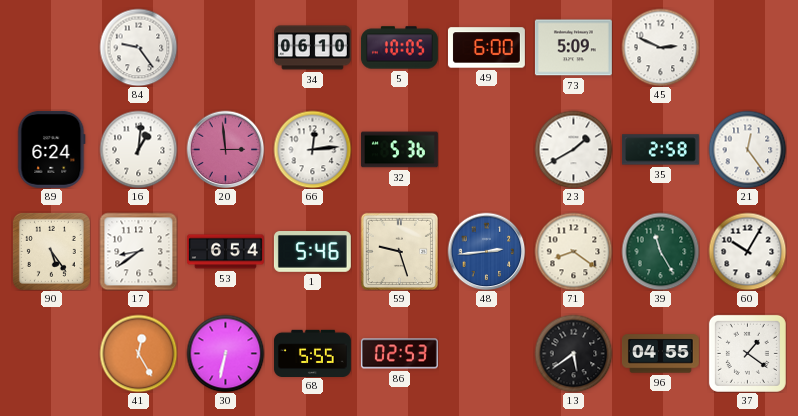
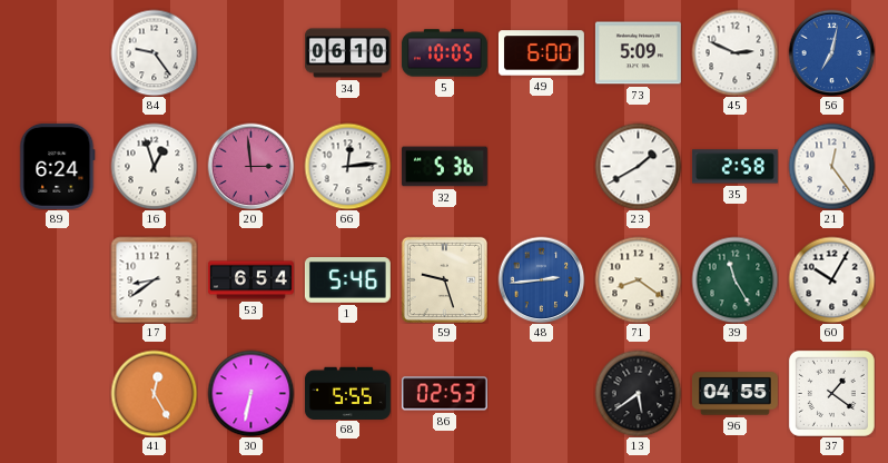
56: none -> 7:02
16: 1:01 -> 12:57
90: 5:24 -> none
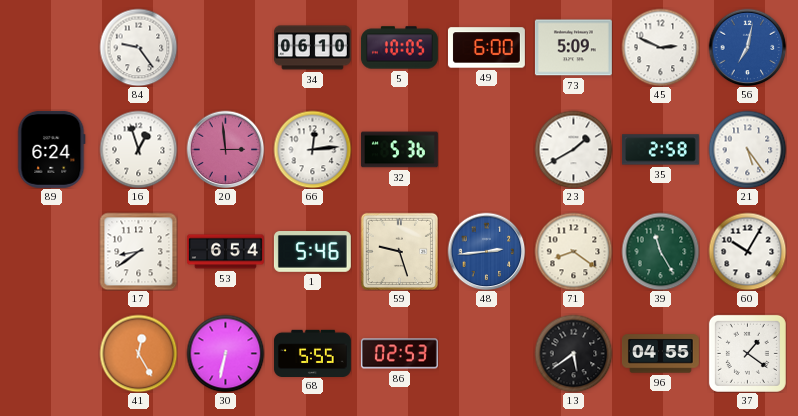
21: 12:24 -> 5:24
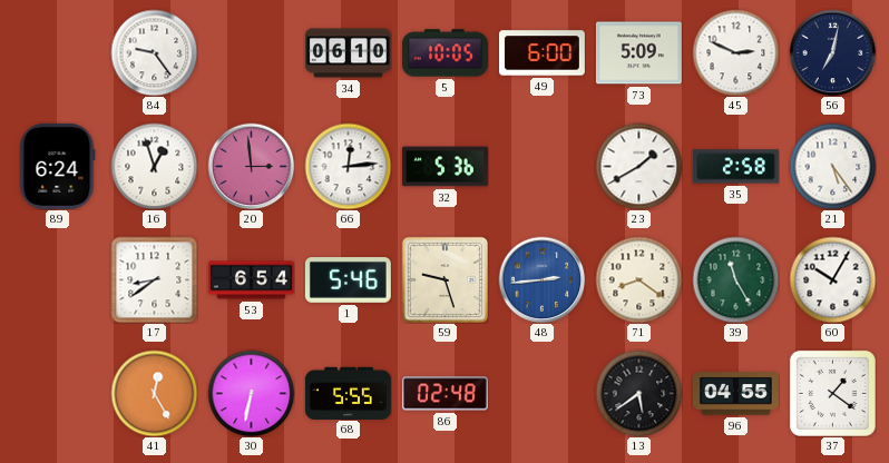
56 dial: blue -> navy
86: 02:53 -> 02:48
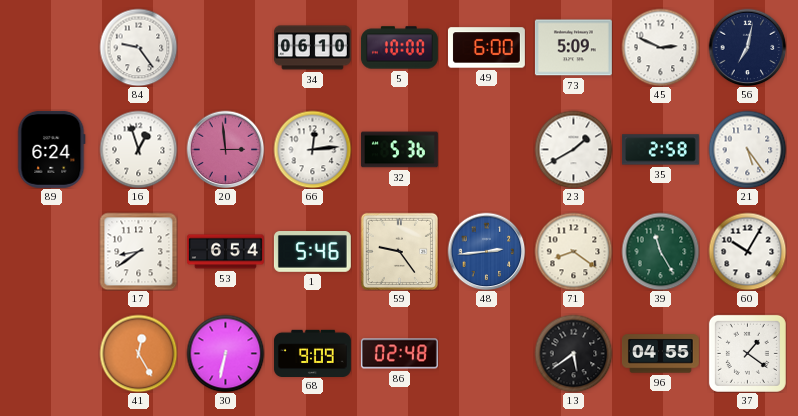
5: 10:05 -> 10:00
59: 9:27 -> 9:24
68: 5:55 -> 9:09
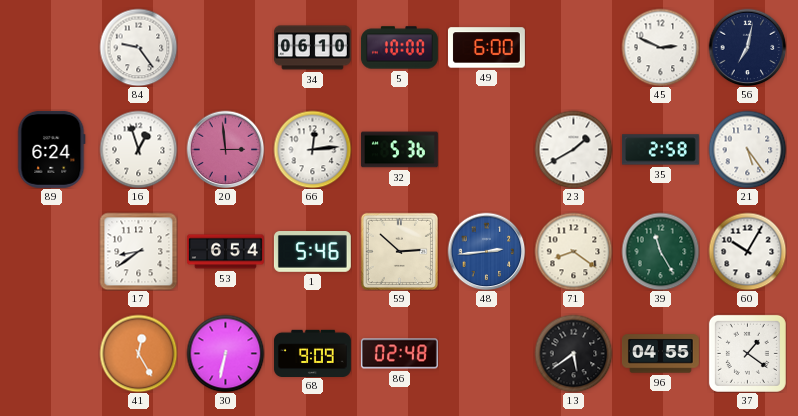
73: 5:09 -> none
59: 9:24 -> 2:52
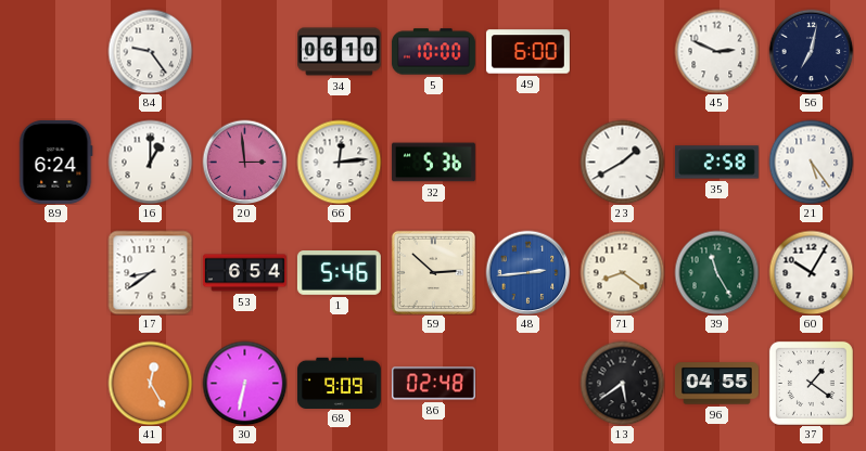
16: 12:57 -> 1:00
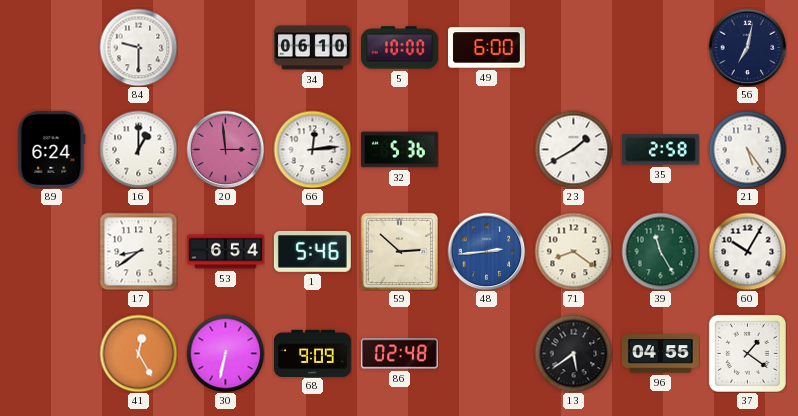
84: 9:24 -> 9:30
45: 2:49 -> none
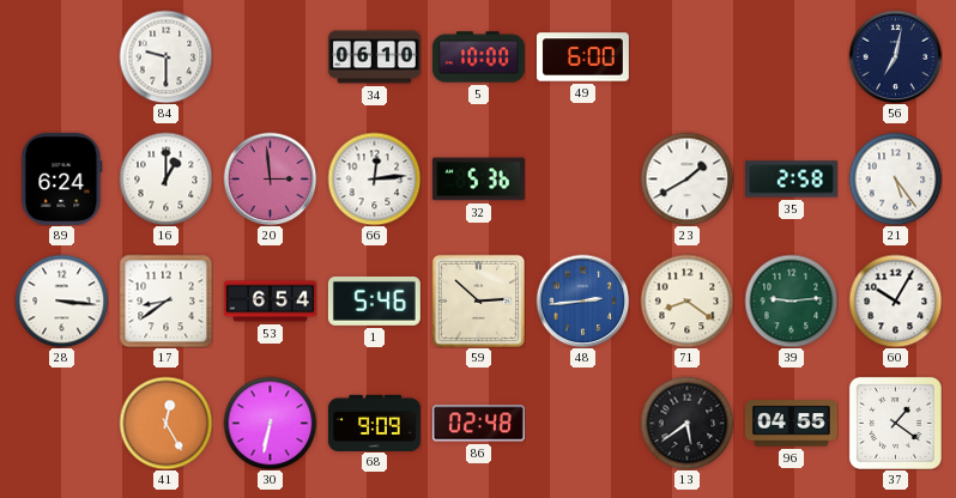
28: none -> 3:16
39: 11:25 -> 9:14
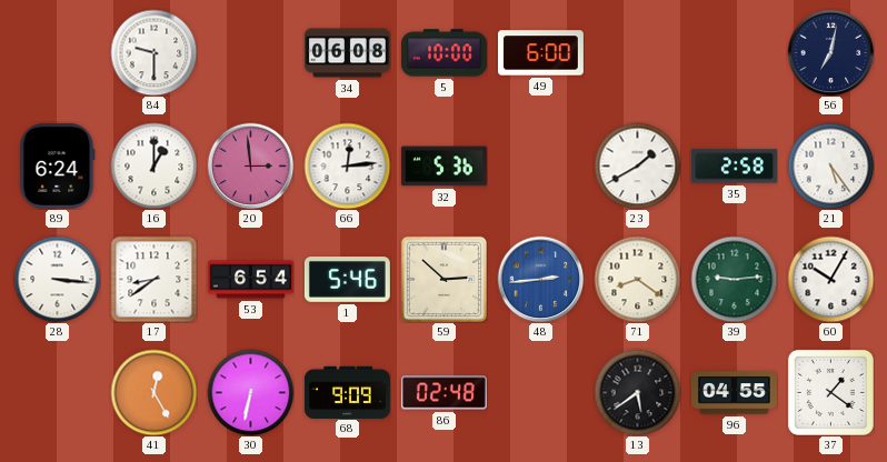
34: 06:10 -> 06:08
